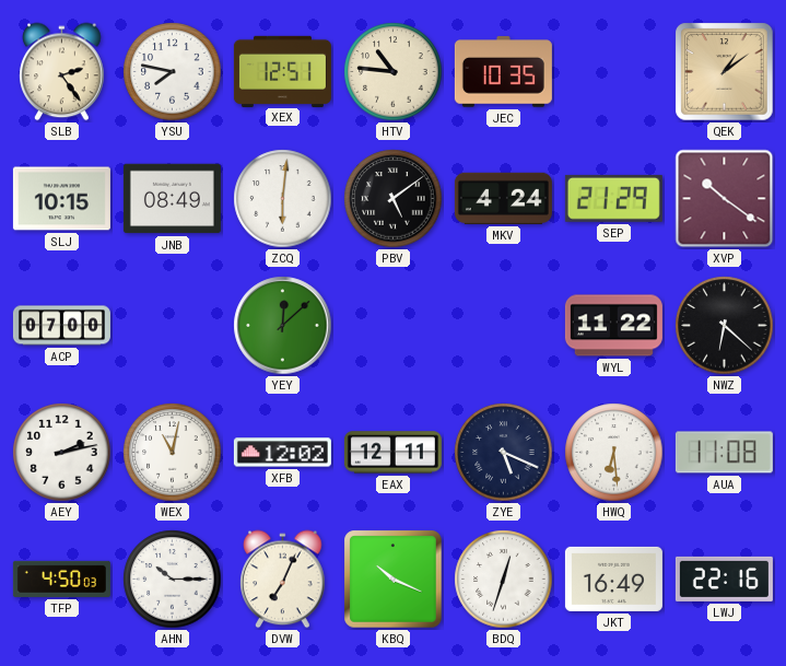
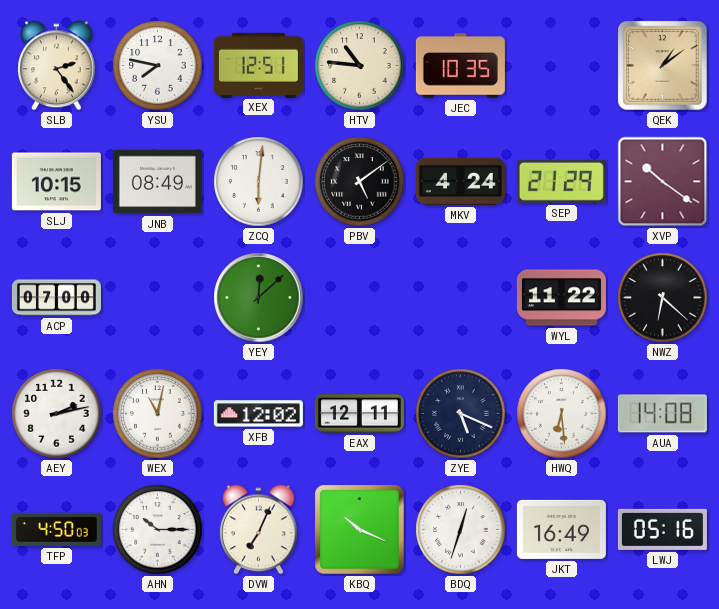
AUA: 11:08 -> 14:08
LWJ: 22:16 -> 05:16
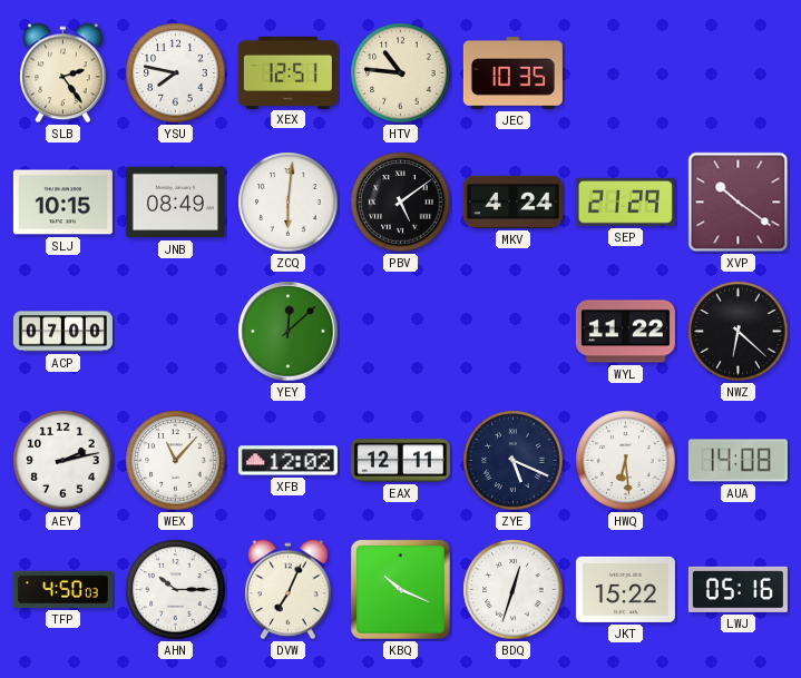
QEK: 1:09 -> none
WEX: 11:02 -> 11:07
JKT: 16:49 -> 15:22
